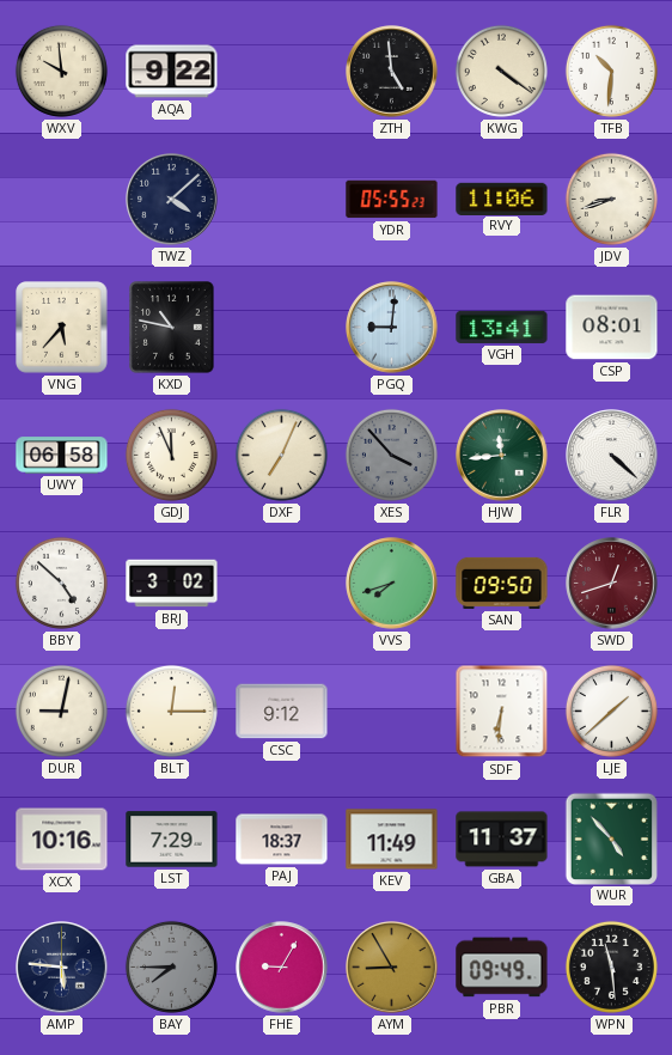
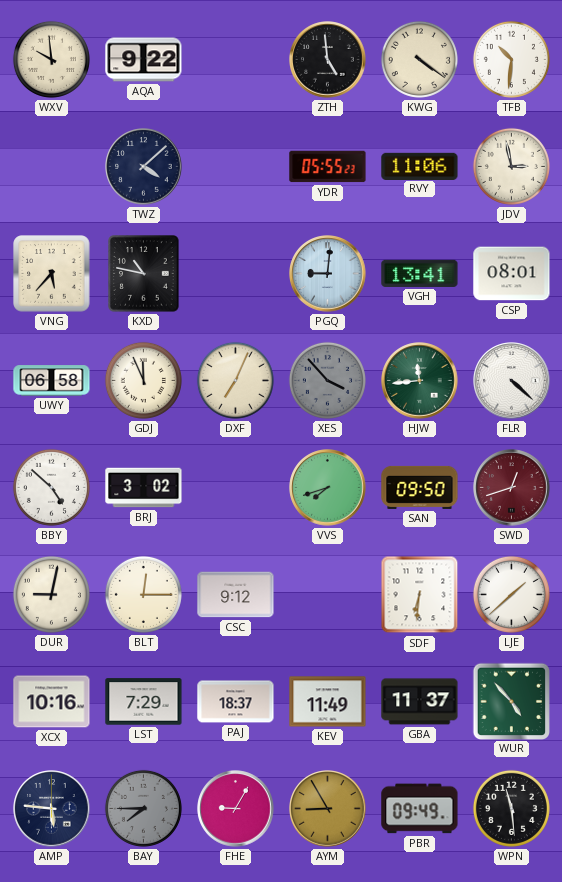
JDV: 8:42 -> 2:58
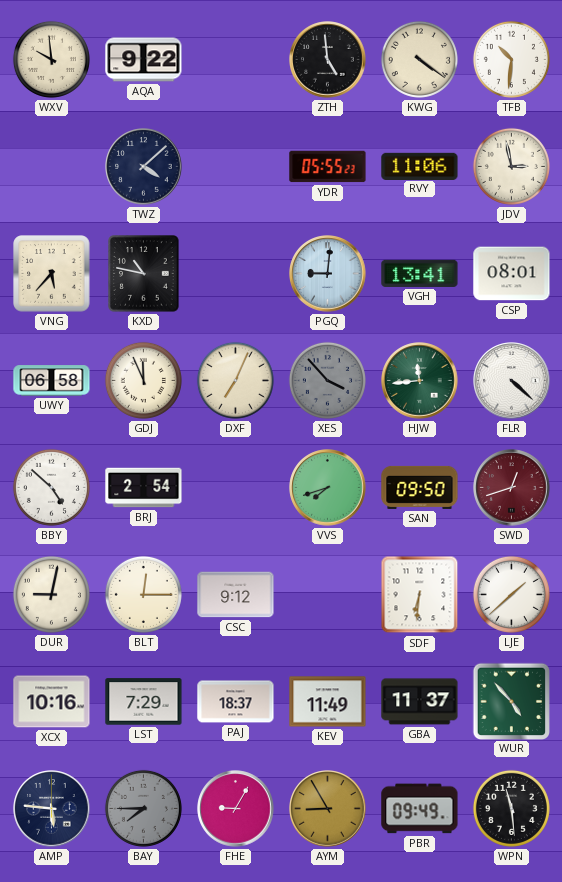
BRJ: 3:02 -> 2:54
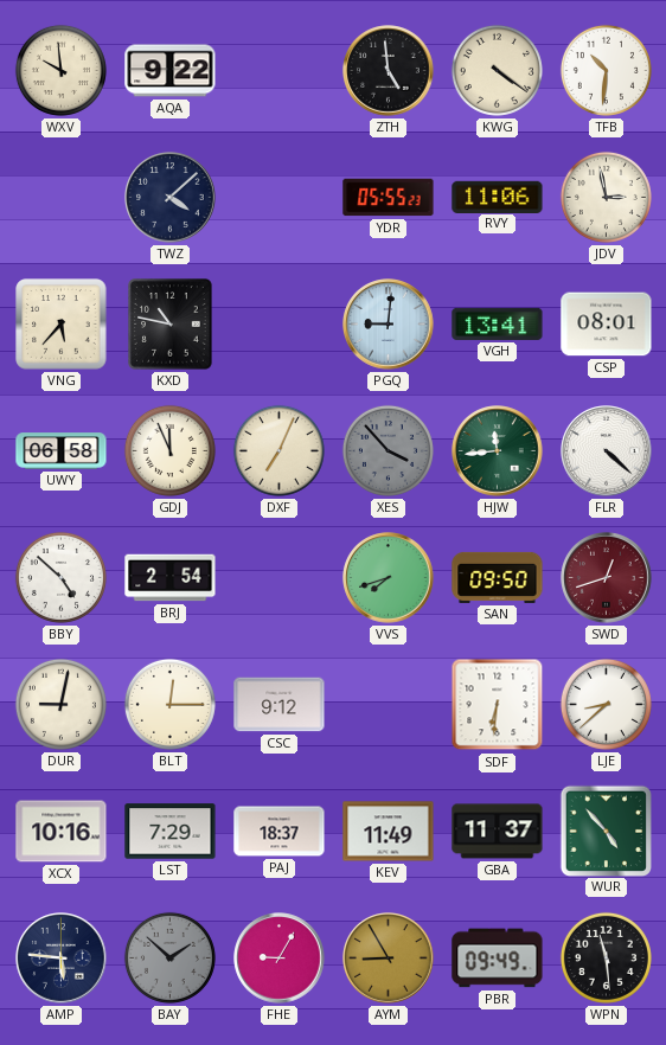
LJE: 1:38 -> 8:38
BAY: 7:45 -> 1:52
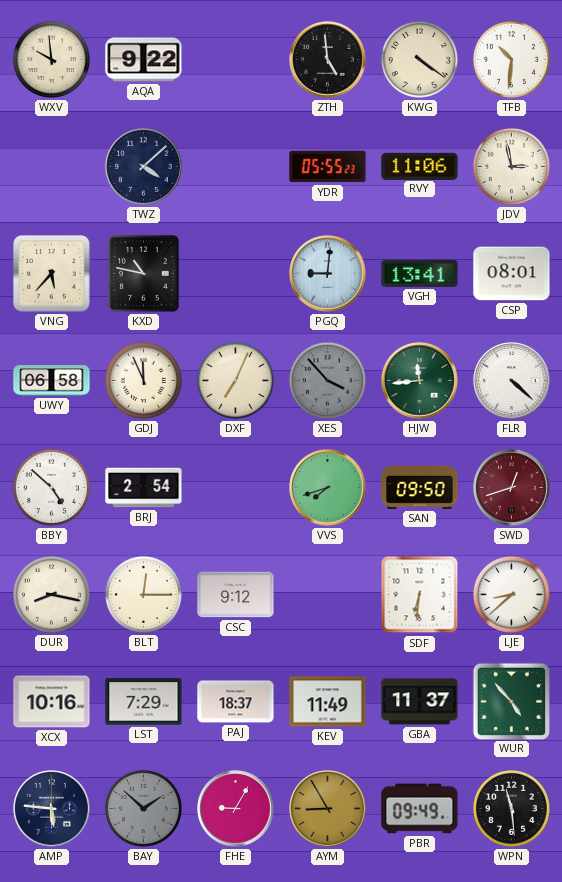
DUR: 9:02 -> 8:17
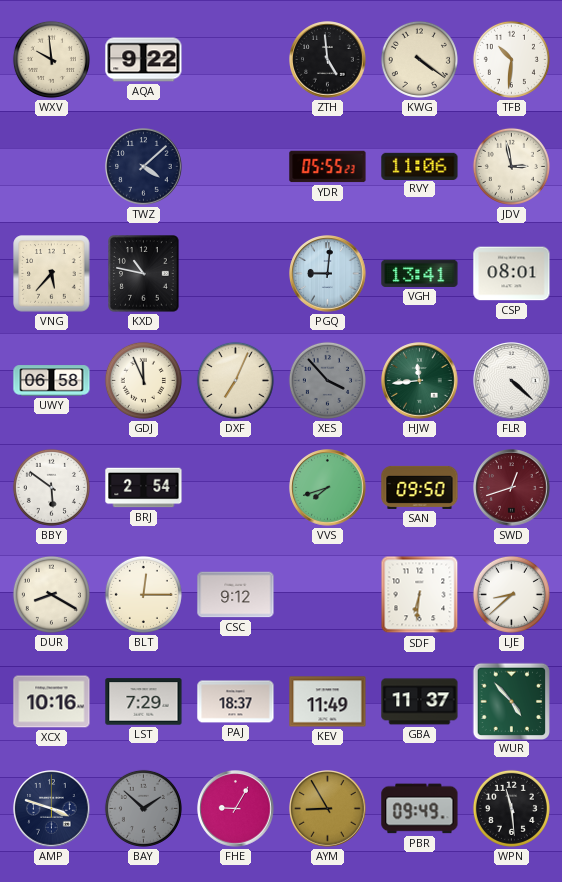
BBY: 4:52 -> 5:51
DUR: 8:17 -> 8:20
AMP: 5:46 -> 3:48
